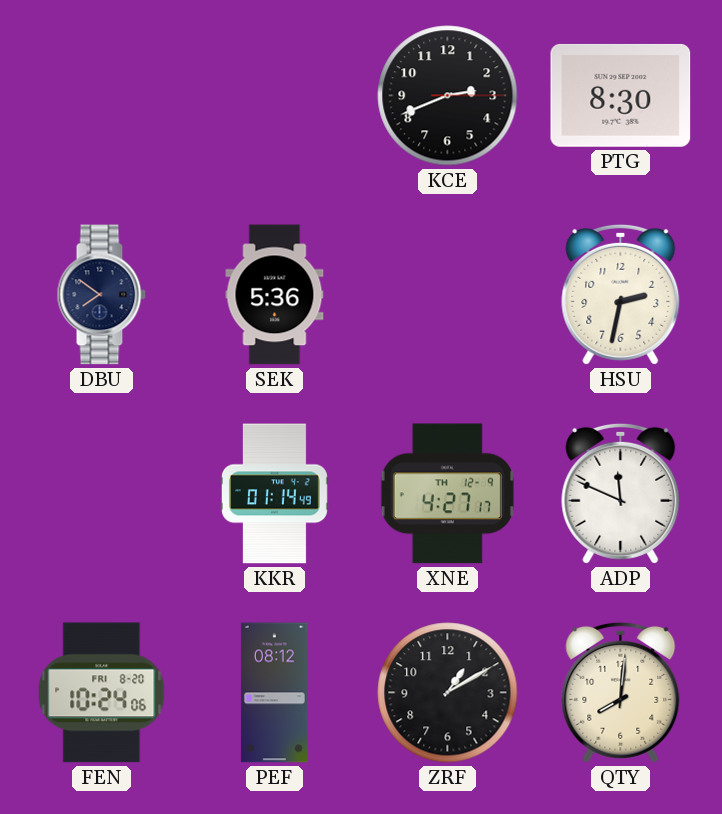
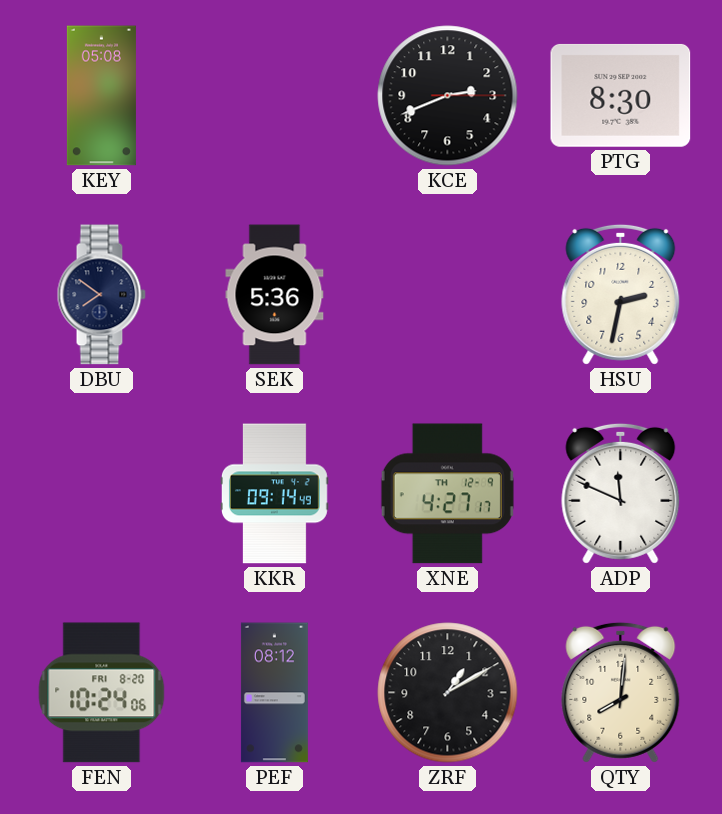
KEY: none -> 05:08
KKR: 01:14 -> 09:14
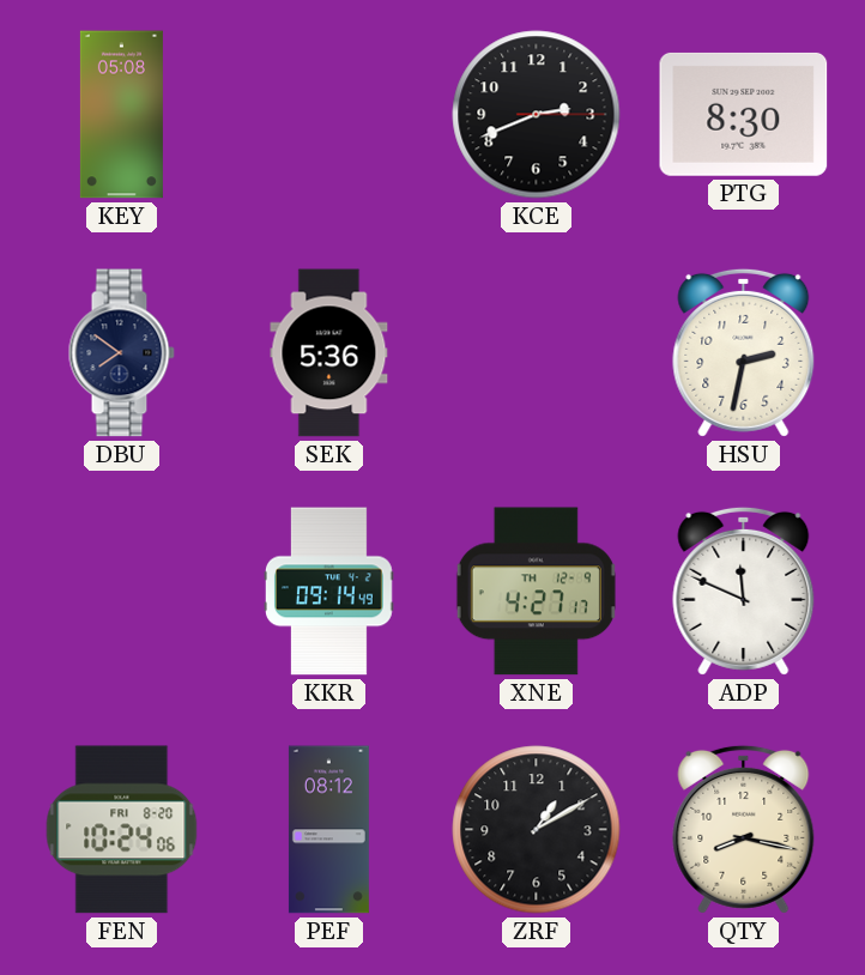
QTY: 8:01 -> 8:17
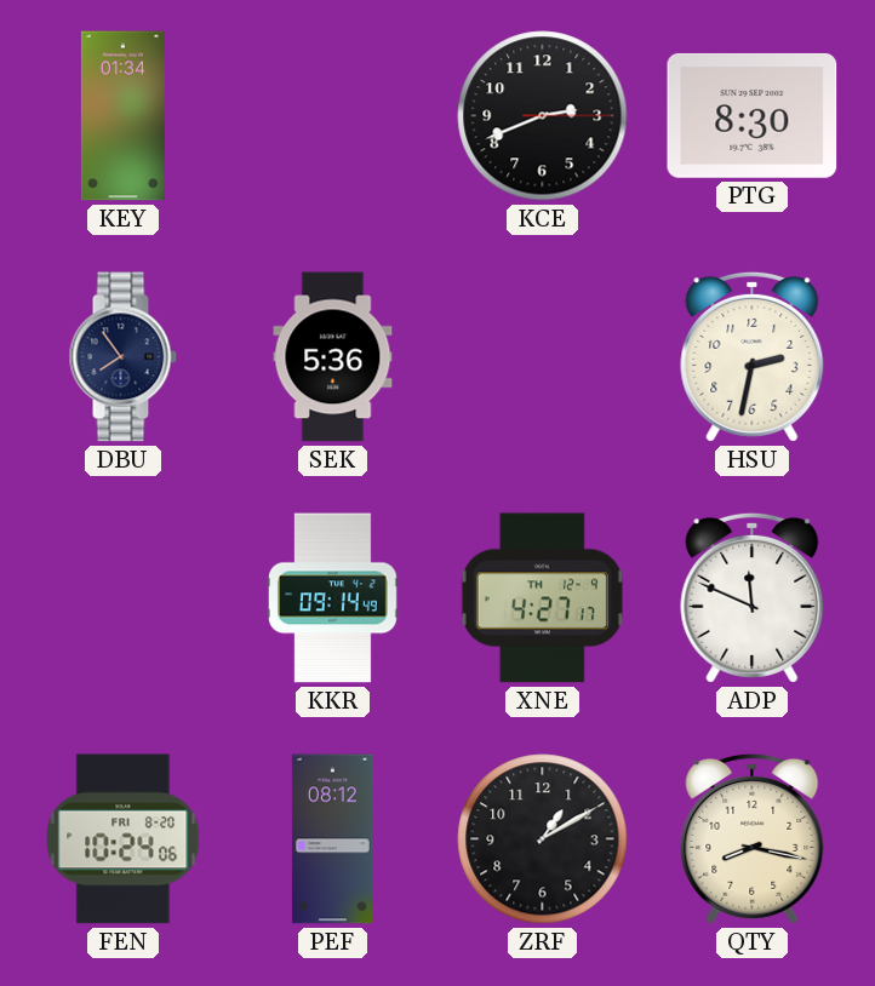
KEY: 05:08 -> 01:34
DBU: 7:51 -> 7:54
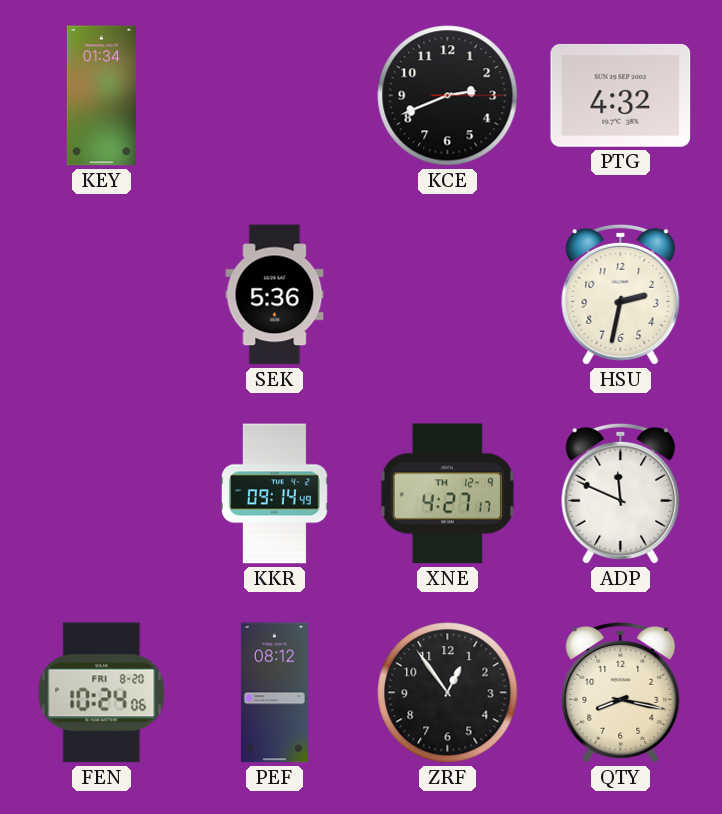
PTG: 8:30 -> 4:32
DBU: 7:54 -> none
ZRF: 1:10 -> 12:54
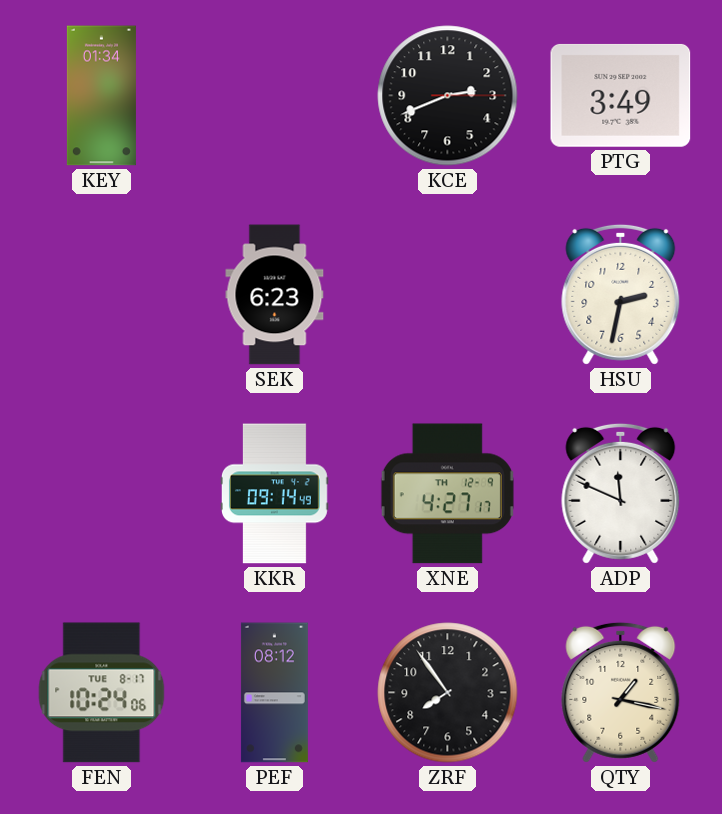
PTG: 4:32 -> 3:49
SEK: 5:36 -> 6:23
FEN date: FRI 8-20 -> TUE 8-17
ZRF: 12:54 -> 7:54
QTY: 8:17 -> 1:17
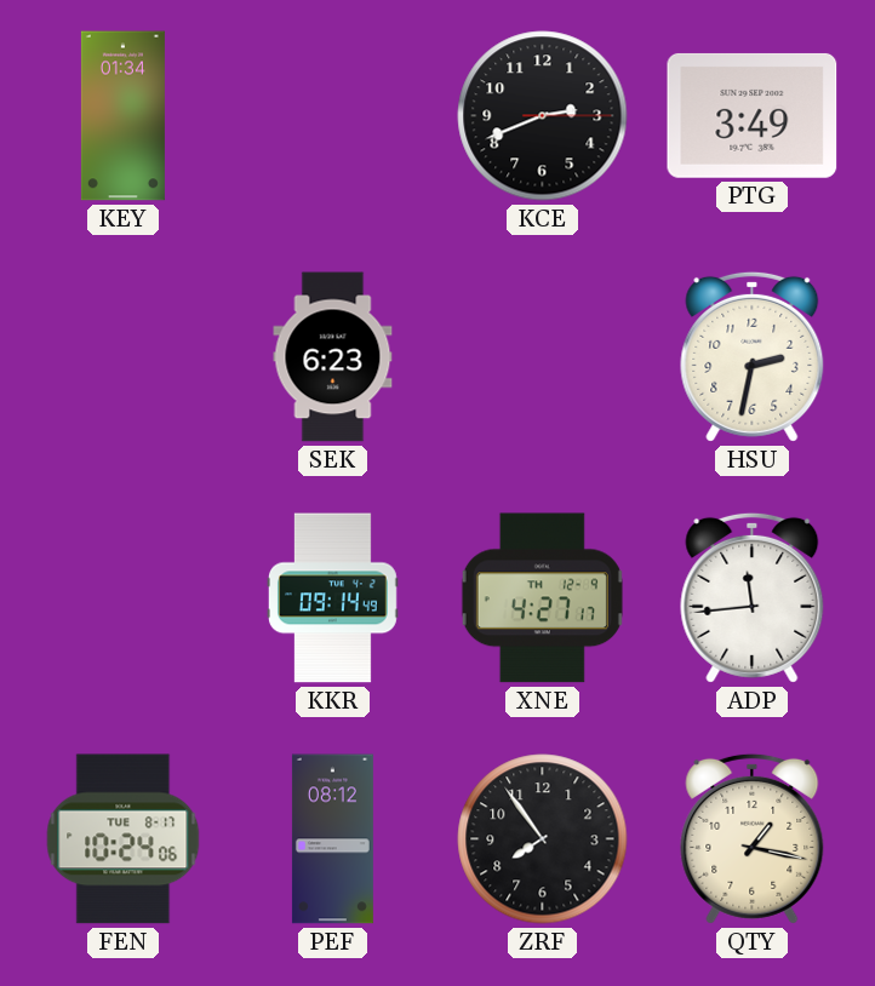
ADP: 11:49 -> 11:44
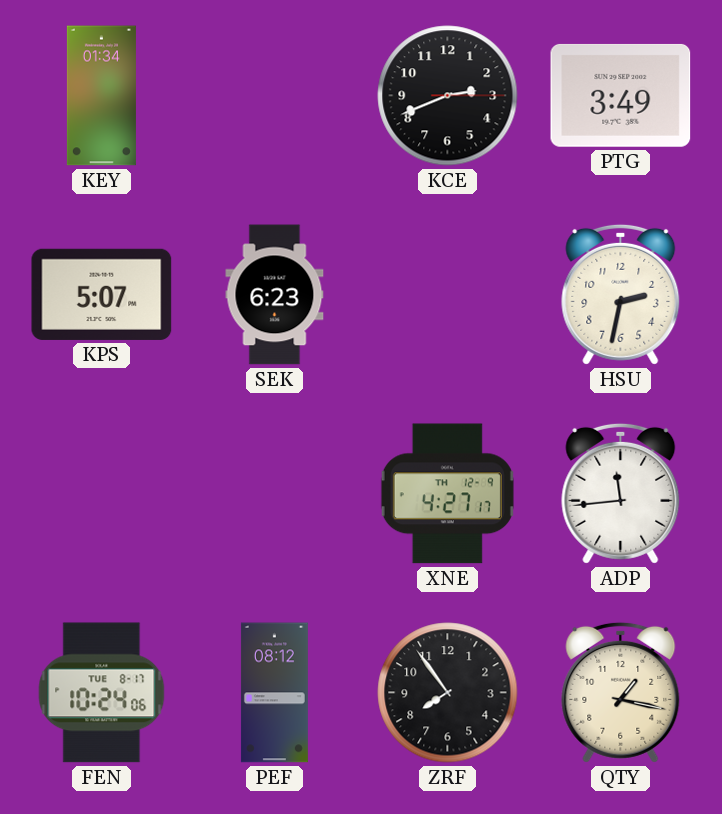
KPS: none -> 5:07
KKR: 09:14 -> none
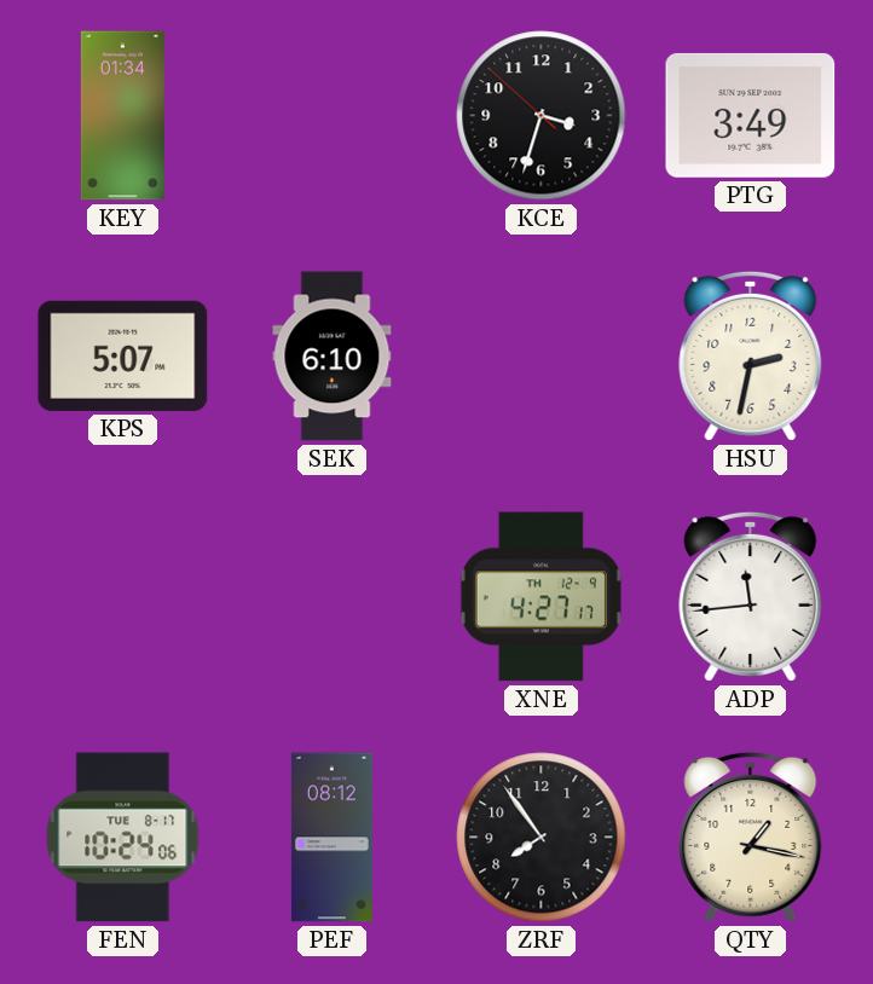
KCE: 2:41 -> 3:32
SEK: 6:23 -> 6:10
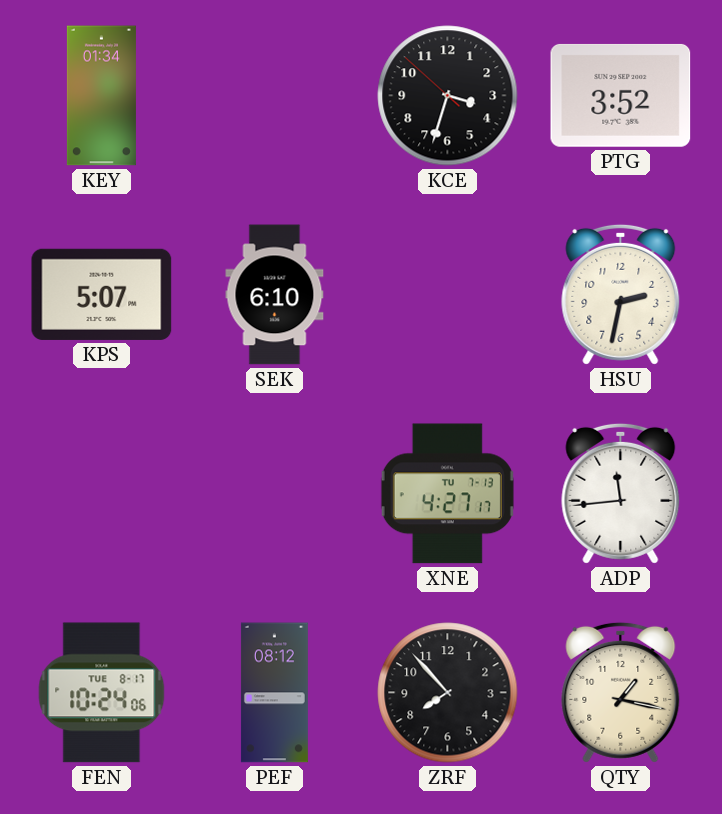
PTG: 3:49 -> 3:52
XNE date: TH 12-9 -> TU 7-13
ZRF: 7:54 -> 7:53
